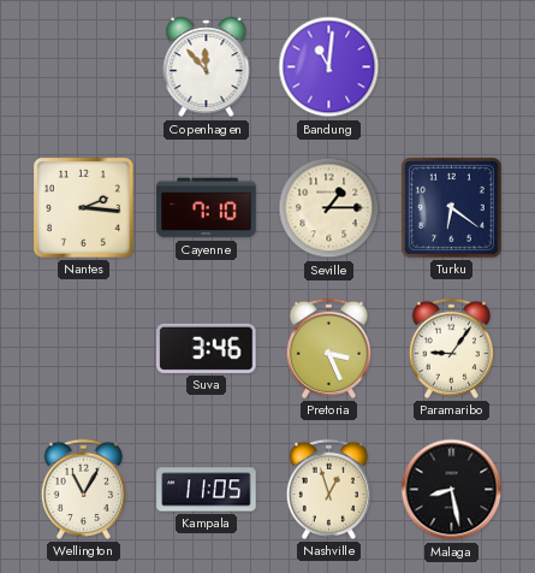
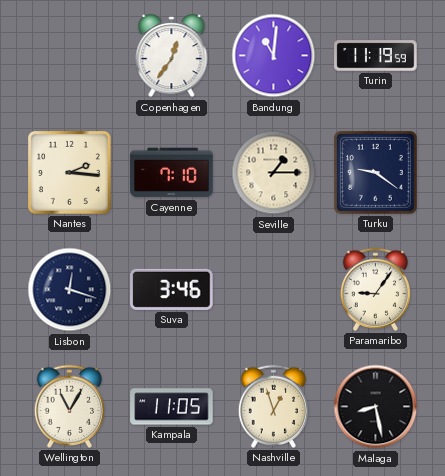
Copenhagen: 11:53 -> 12:36
Turin: none -> 11:19
Turku: 6:21 -> 9:21
Lisbon: none -> 12:18
Pretoria: 3:26 -> none
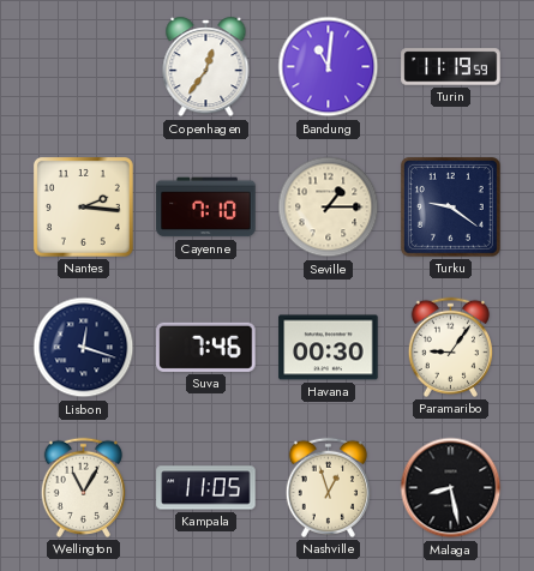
Suva: 3:46 -> 7:46
Havana: none -> 00:30
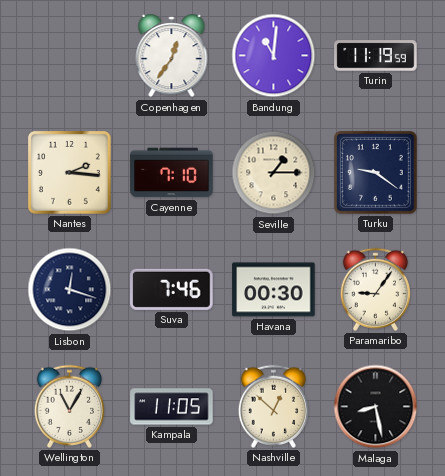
Nashville: 12:57 -> 12:52
